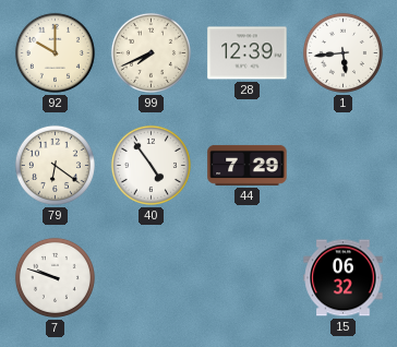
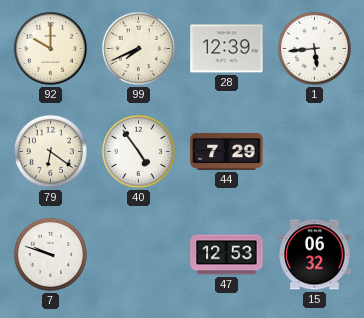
47: none -> 12:53
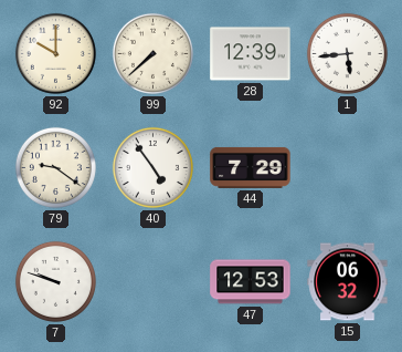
99: 7:41 -> 7:38
79: 6:21 -> 9:21
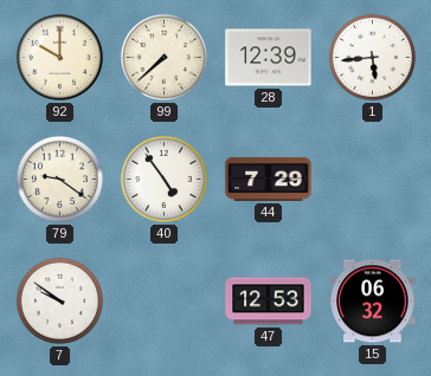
7: 9:48 -> 9:51
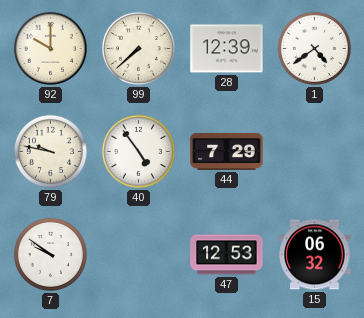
1: 5:44 -> 4:39
79: 9:21 -> 9:47
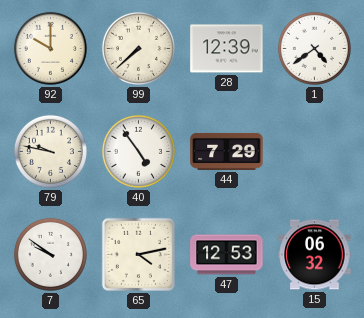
65: none -> 4:13
